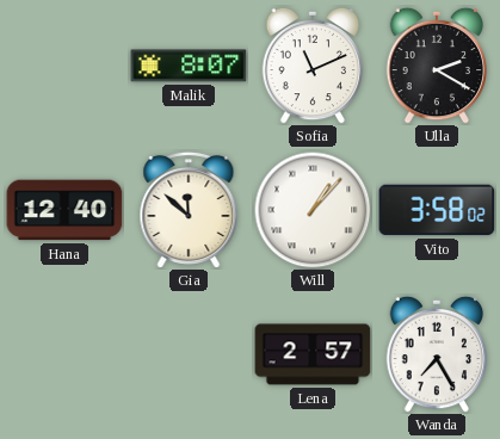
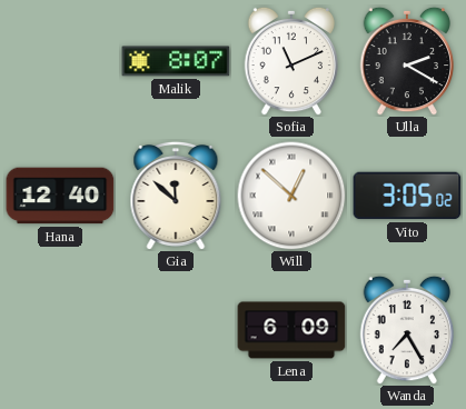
Will: 1:07 -> 12:52
Vito: 3:58 -> 3:05
Lena: 2:57 -> 6:09
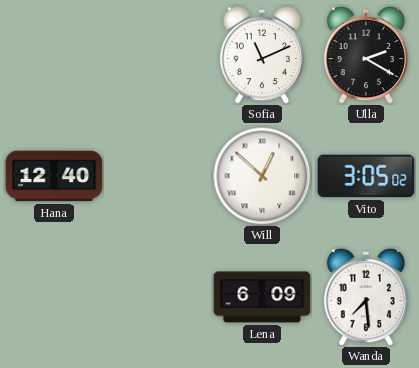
Malik: 8:07 -> none
Gia: 11:52 -> none
Wanda: 7:25 -> 7:29
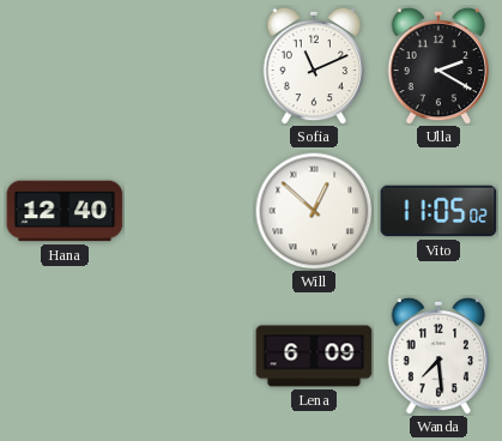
Vito: 3:05 -> 11:05
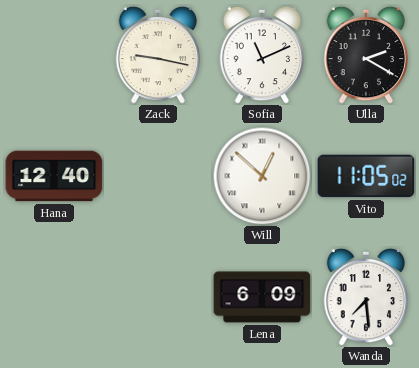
Zack: none -> 9:17
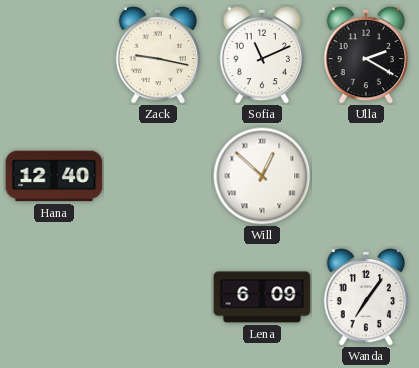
Vito: 11:05 -> none
Wanda: 7:29 -> 7:06
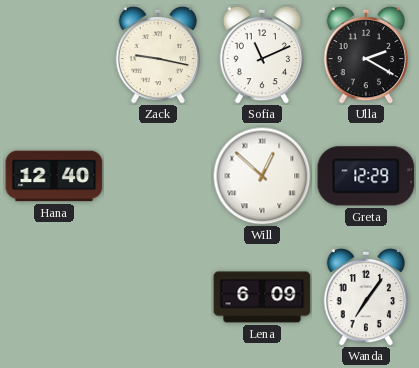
Greta: none -> 12:29
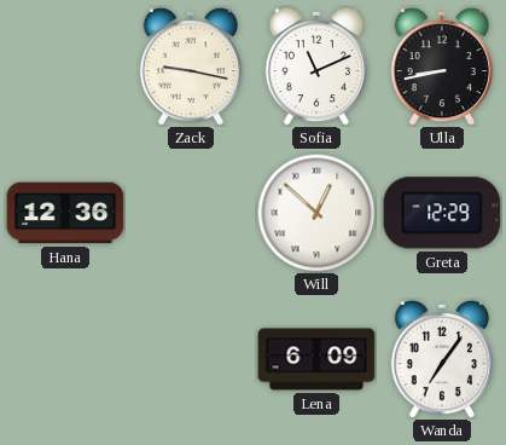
Ulla: 2:20 -> 8:43
Hana: 12:40 -> 12:36
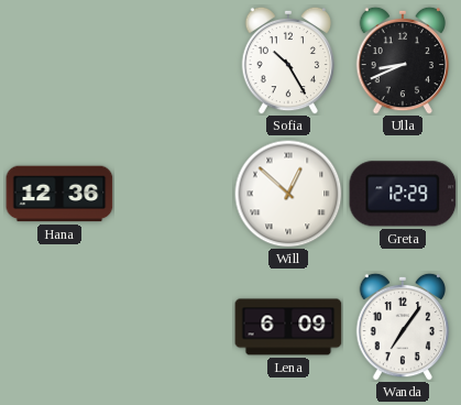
Zack: 9:17 -> none
Sofia: 11:11 -> 10:25
Ulla: 8:43 -> 8:41
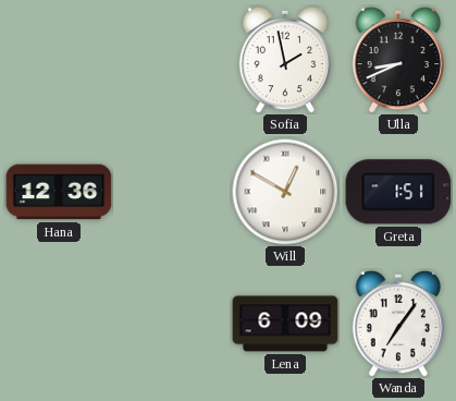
Sofia: 10:25 -> 1:58
Will: 12:52 -> 12:50
Greta: 12:29 -> 1:51
